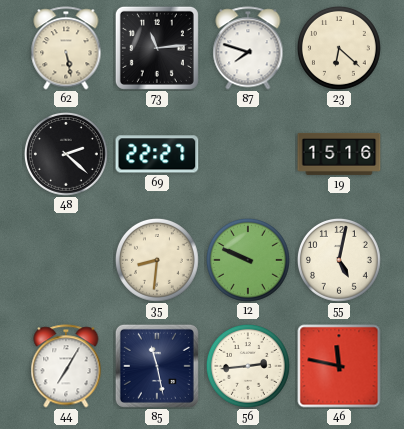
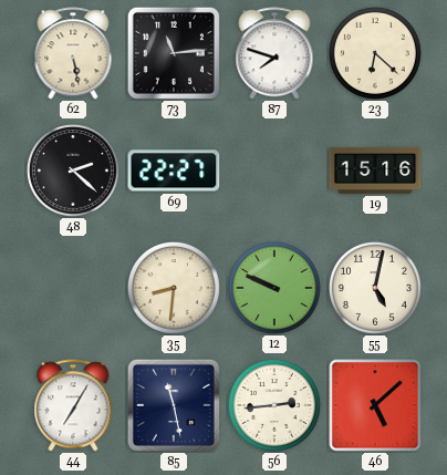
46: 11:47 -> 5:08
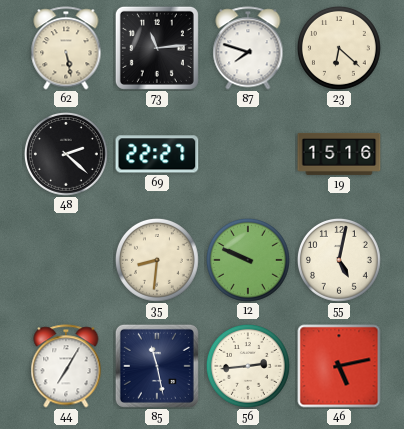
46: 5:08 -> 5:13
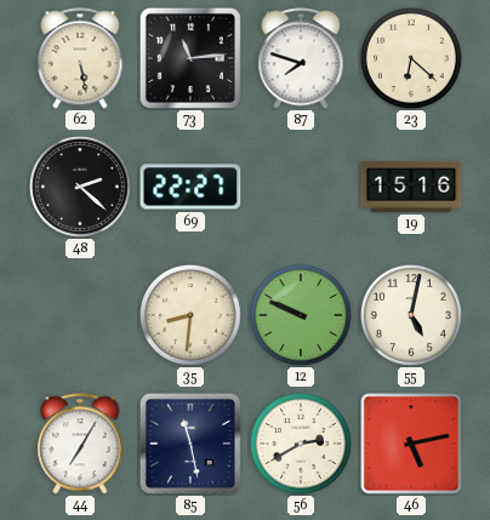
56: 2:44 -> 2:40
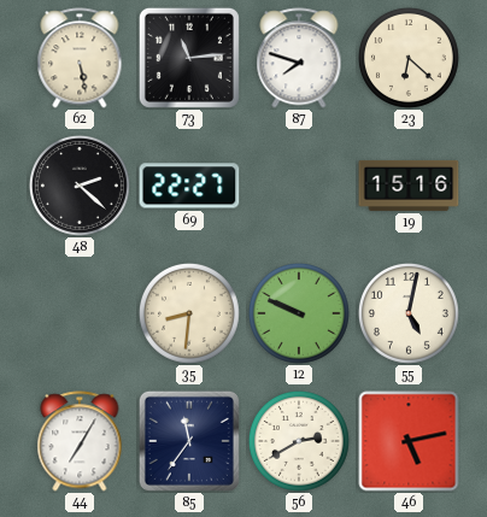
85: 11:28 -> 11:36
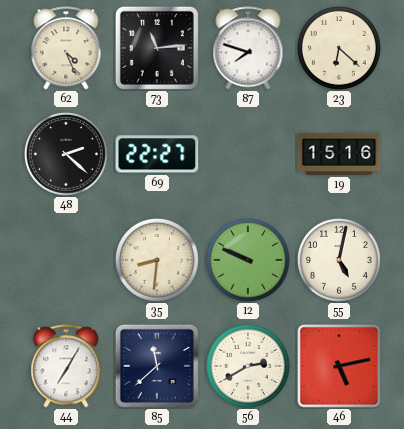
62: 5:28 -> 4:26
85: 11:36 -> 11:38
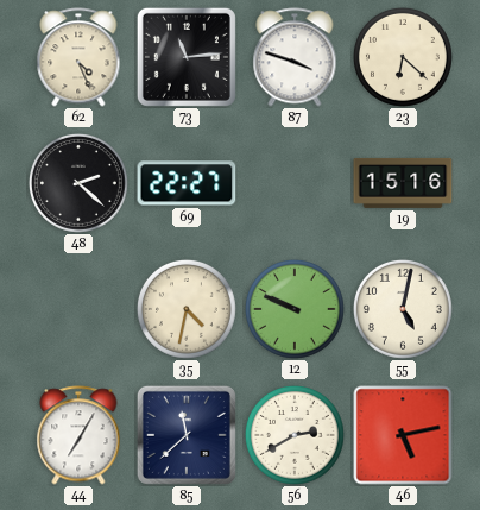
87: 7:48 -> 3:48
35: 8:31 -> 4:32
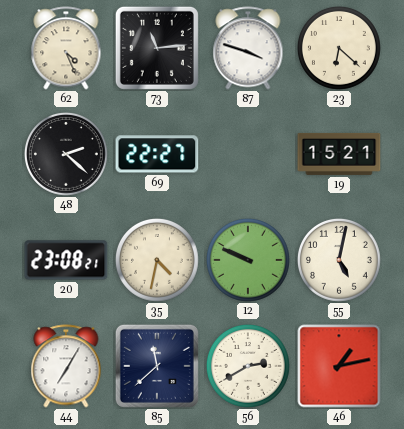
19: 15:16 -> 15:21
20: none -> 23:08
46: 5:13 -> 1:13
